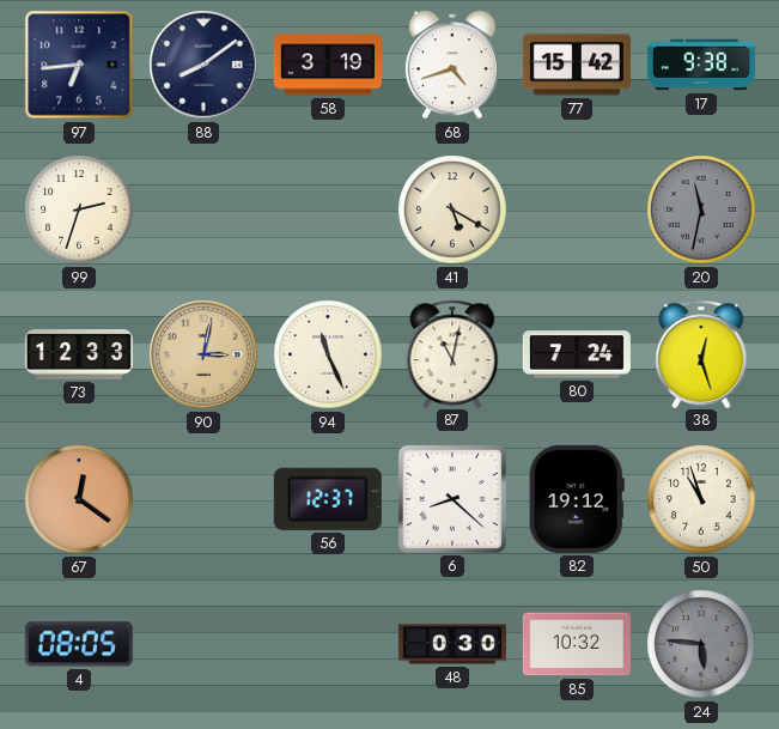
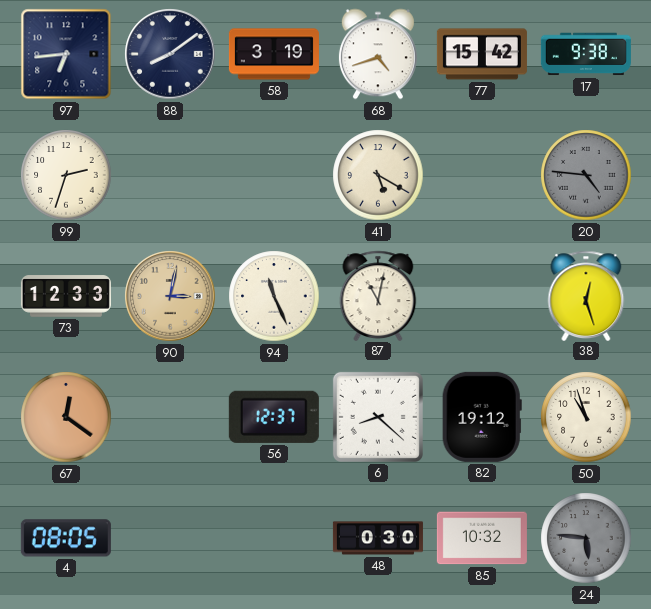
20: 11:32 -> 4:46
80: 7:24 -> none
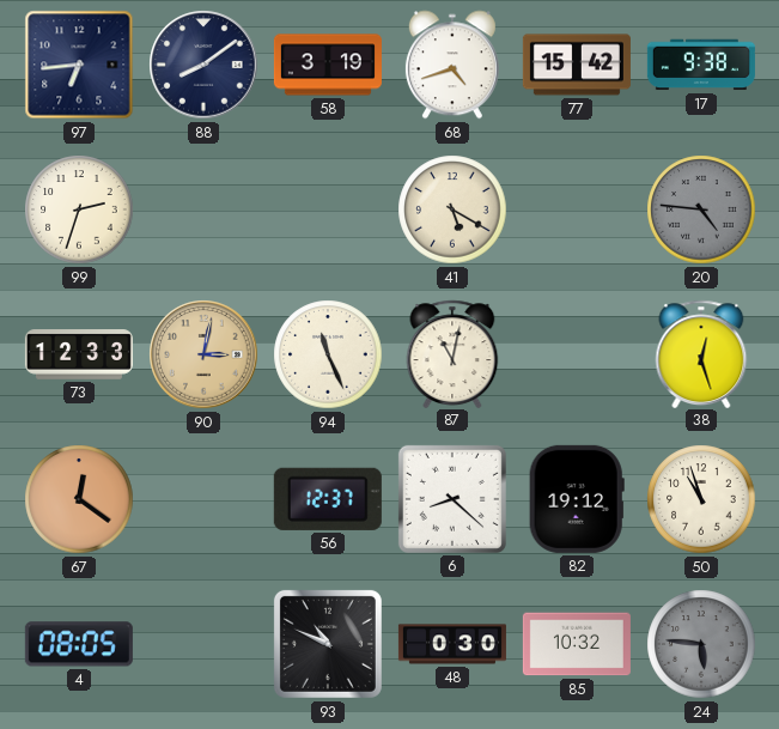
93: none -> 10:49
